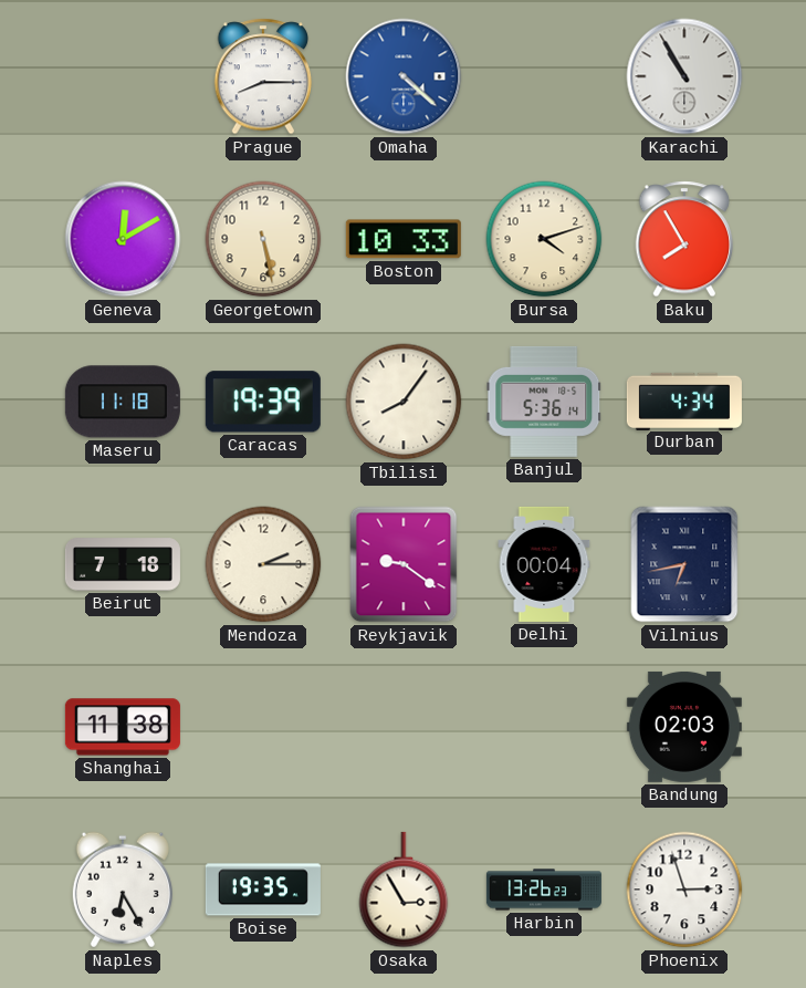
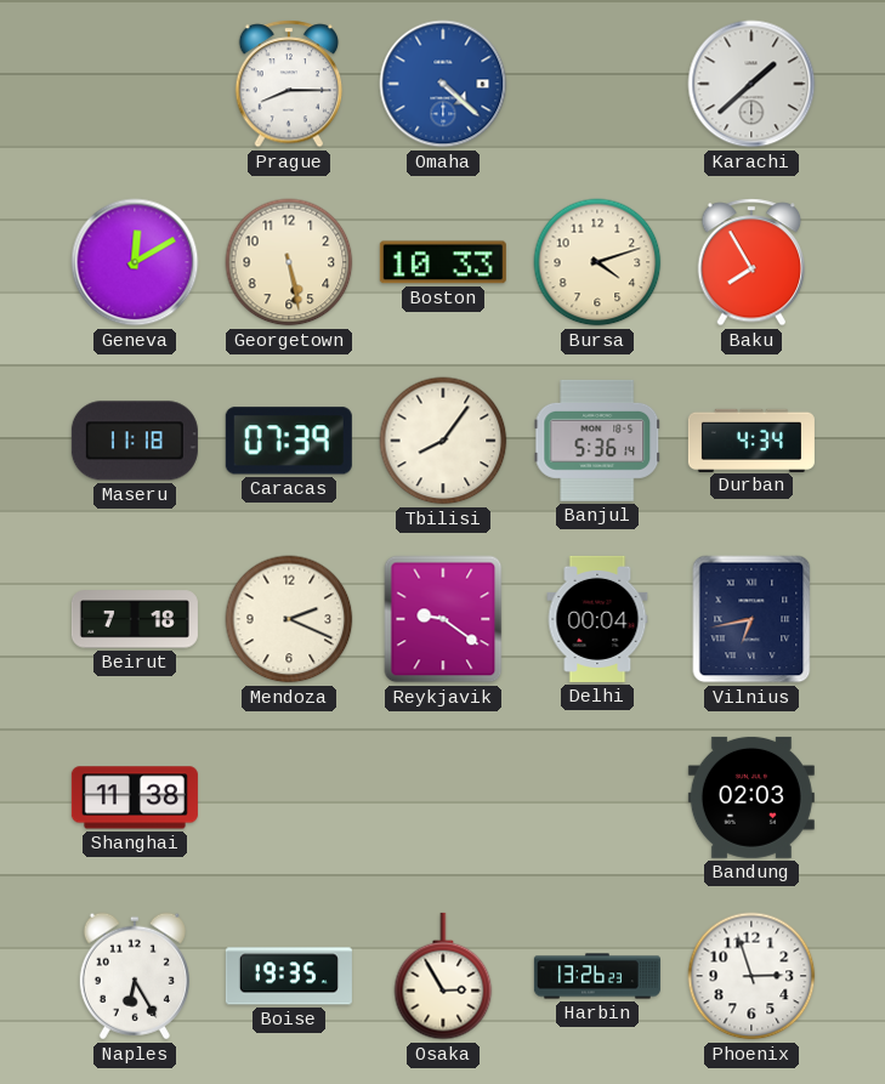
Karachi: 10:55 -> 1:38
Caracas: 19:39 -> 07:39
Mendoza: 2:15 -> 2:19
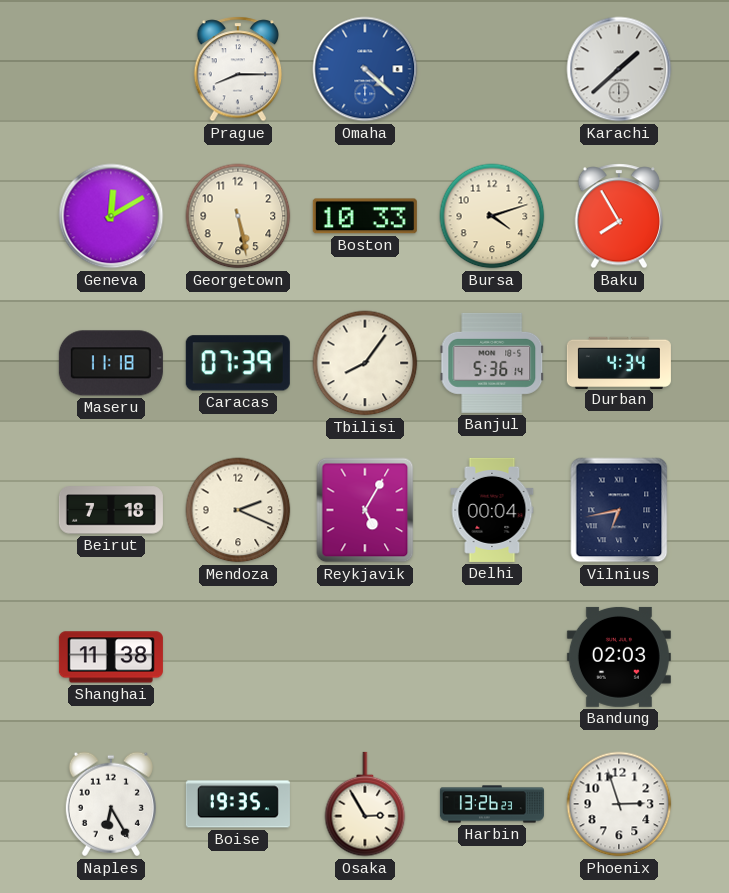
Reykjavik: 9:21 -> 5:05
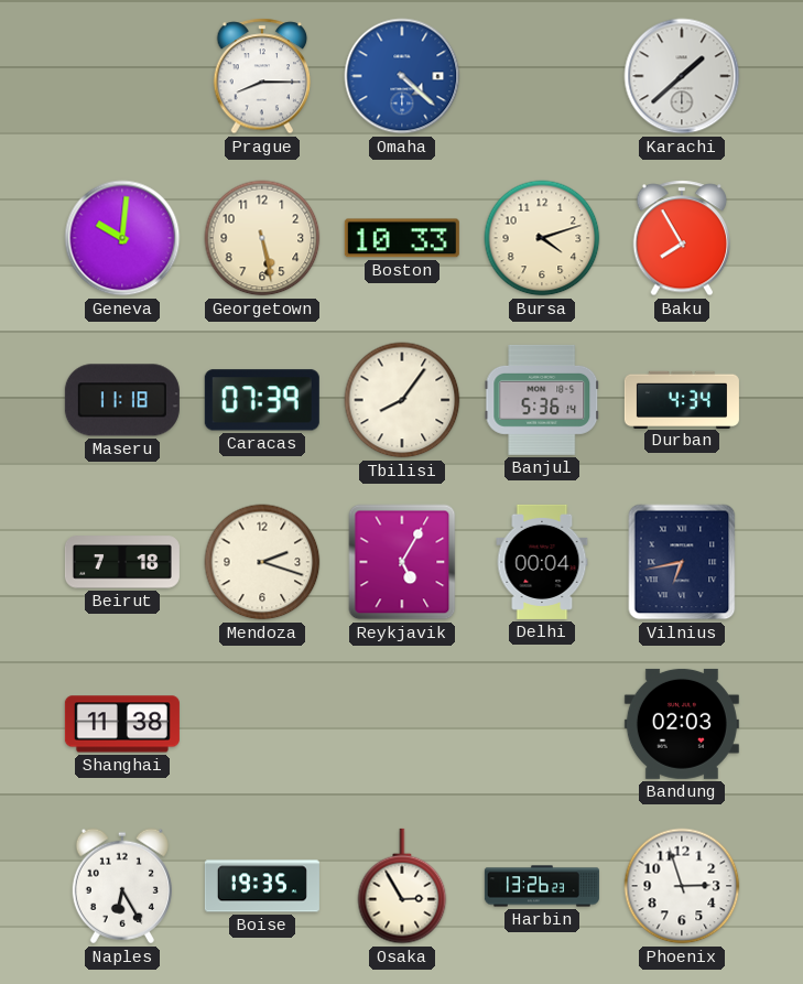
Geneva: 12:10 -> 10:01
Mendoza: 2:19 -> 2:18
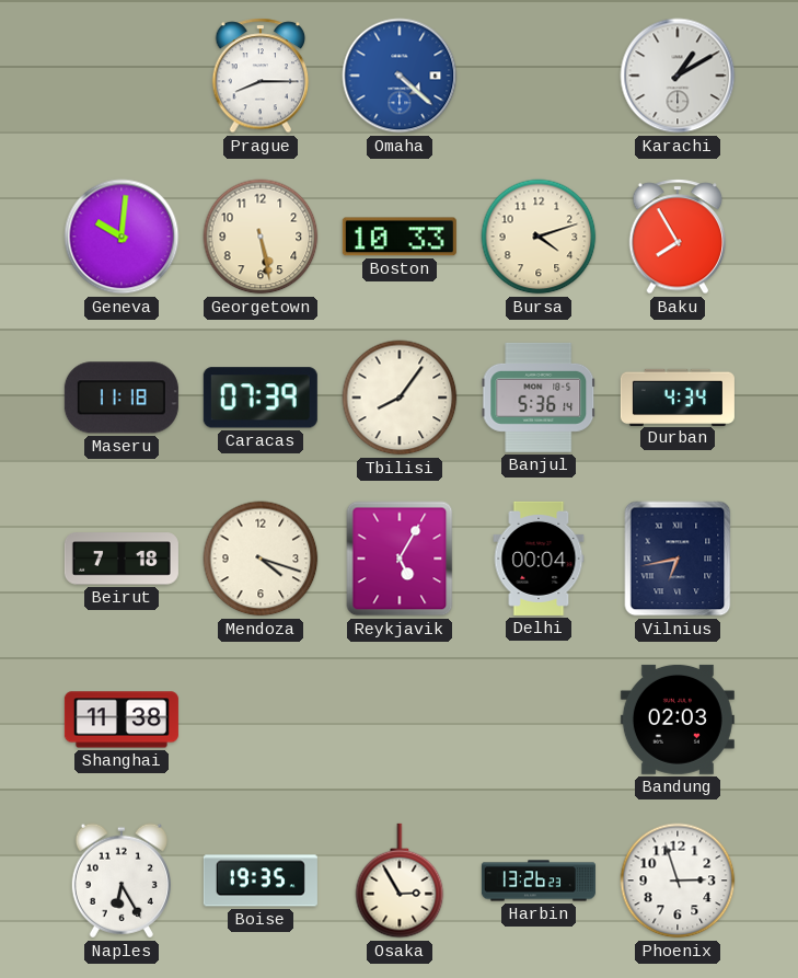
Karachi: 1:38 -> 1:10
Mendoza: 2:18 -> 4:18
